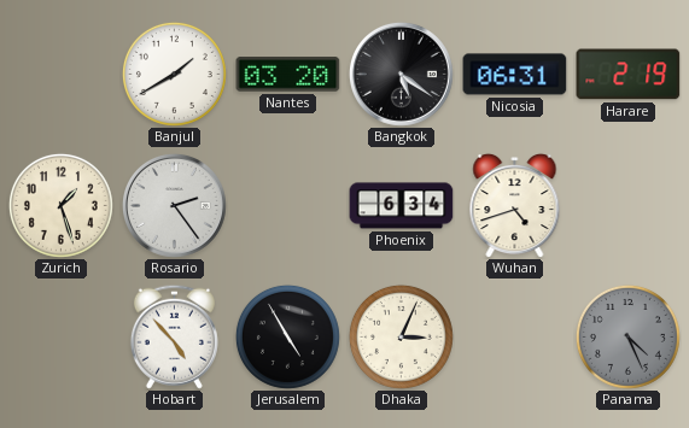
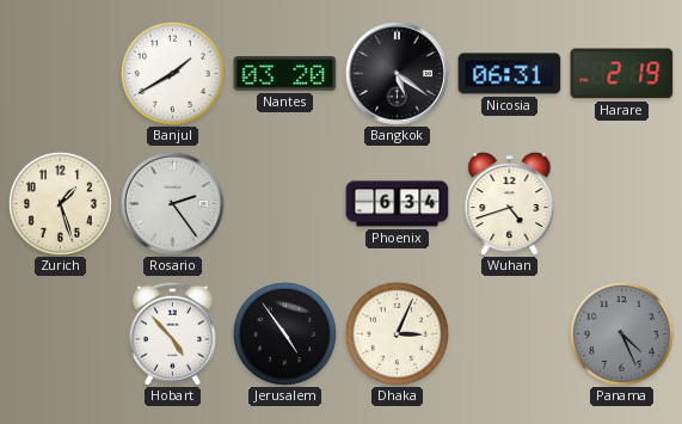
Jerusalem: 4:55 -> 4:54
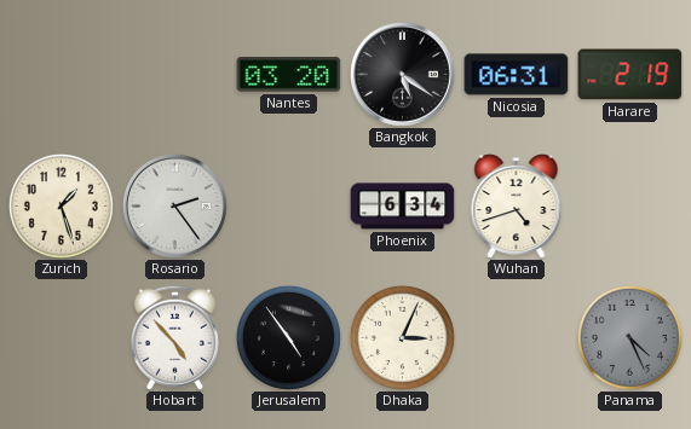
Banjul: 1:40 -> none
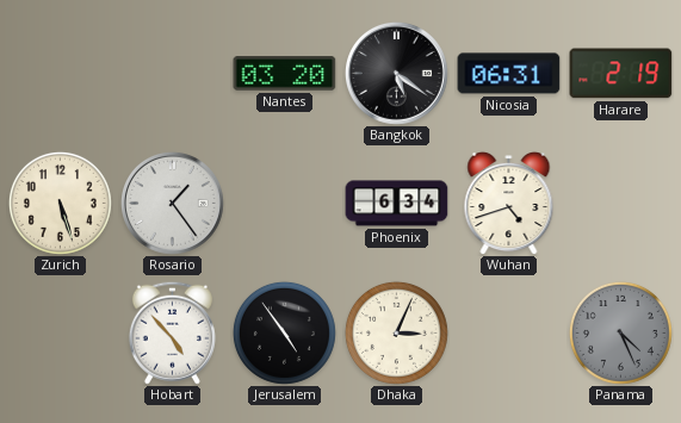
Zurich: 1:27 -> 5:27
Rosario: 2:24 -> 1:24
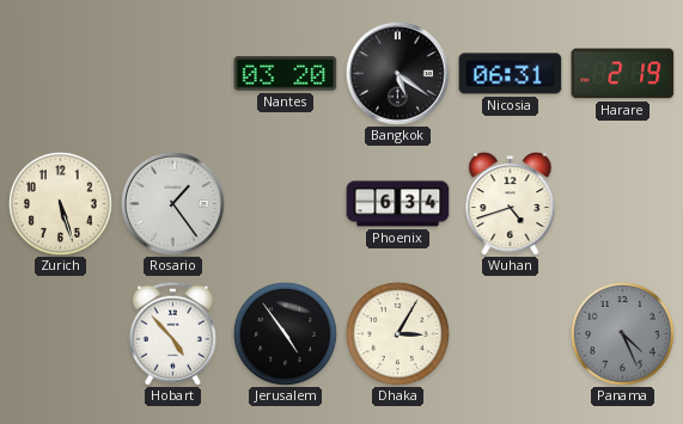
Dhaka: 3:04 -> 3:05
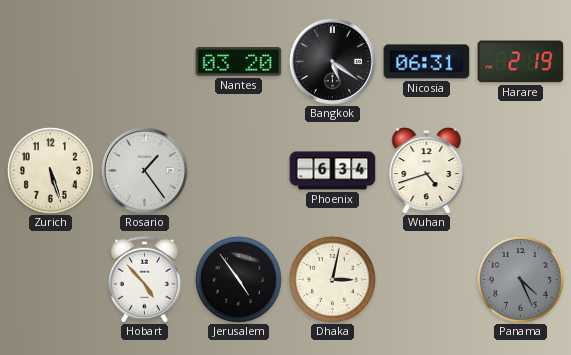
Dhaka: 3:05 -> 3:02
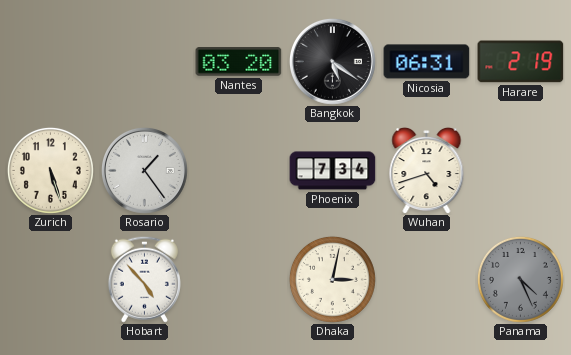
Phoenix: 6:34 -> 7:34
Jerusalem: 4:54 -> none
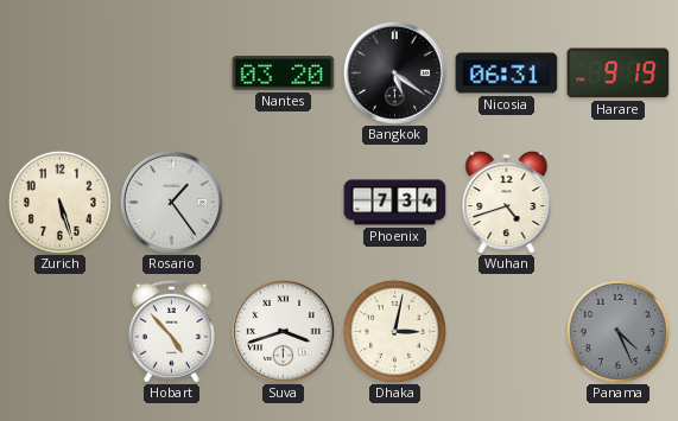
Harare: 2:19 -> 9:19
Suva: none -> 3:42
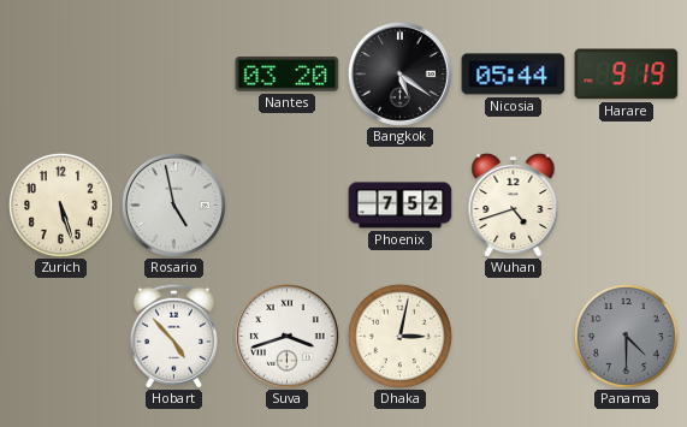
Nicosia: 06:31 -> 05:44
Rosario: 1:24 -> 4:58
Phoenix: 7:34 -> 7:52
Panama: 4:26 -> 4:30
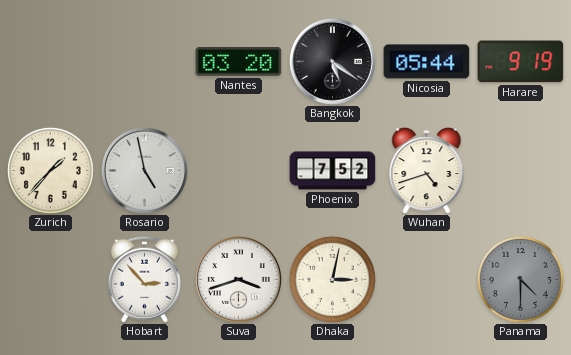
Zurich: 5:27 -> 1:37
Hobart: 4:53 -> 2:53
